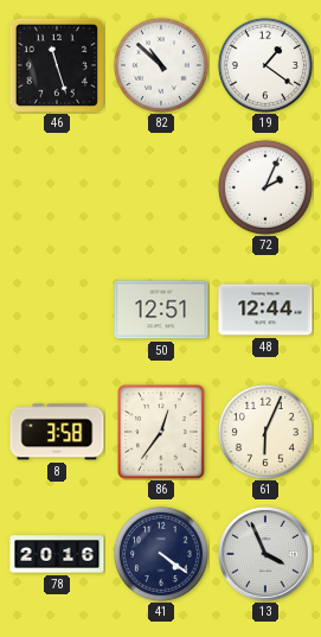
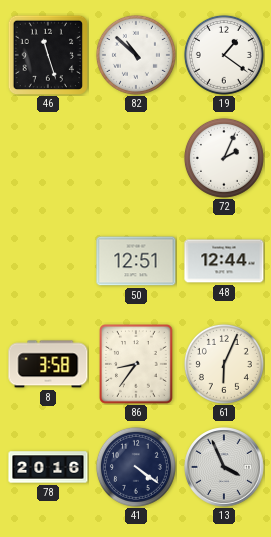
86: 12:36 -> 8:36
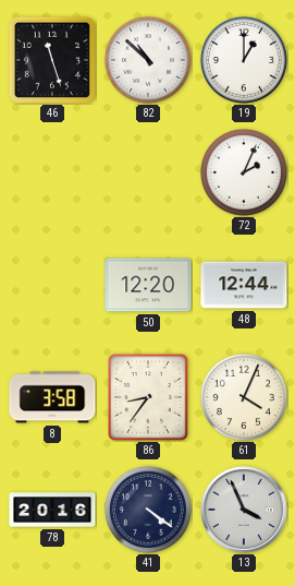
19: 1:21 -> 1:00
50: 12:51 -> 12:20
61: 6:04 -> 4:04
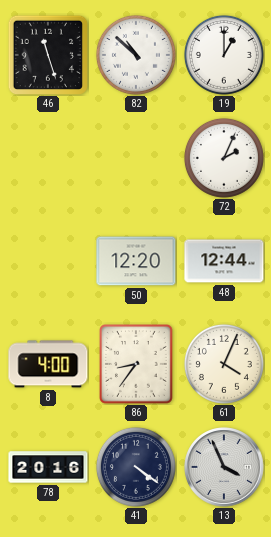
8: 3:58 -> 4:00
